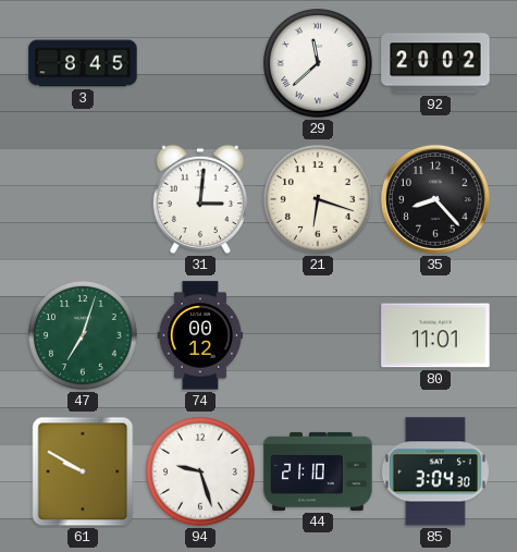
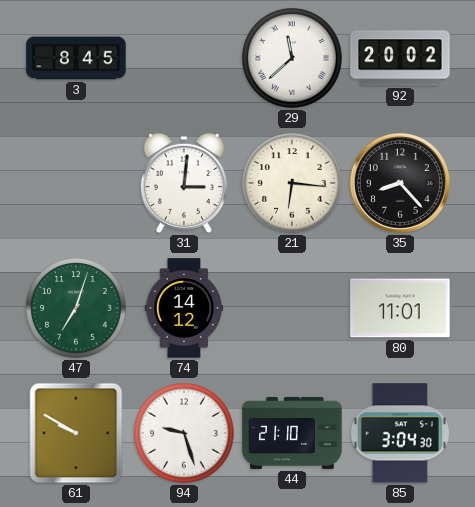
21: 6:18 -> 6:16
74: 00:12 -> 14:12
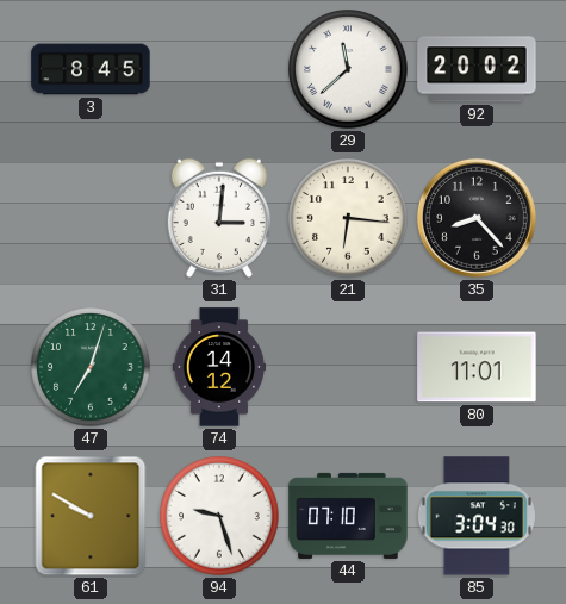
44: 21:10 -> 07:10
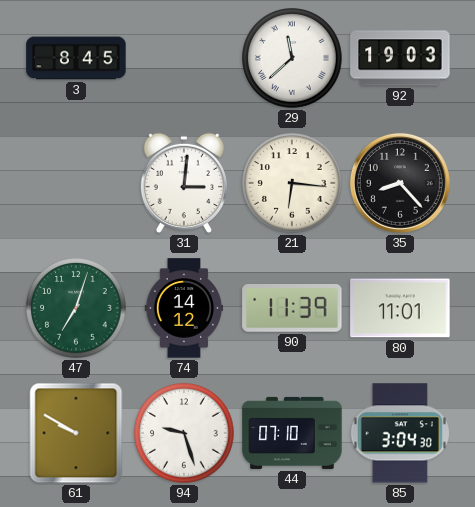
92: 20:02 -> 19:03
90: none -> 11:39
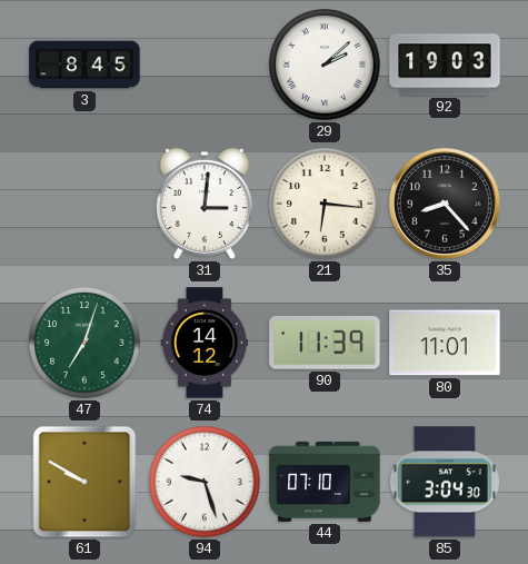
29: 11:38 -> 2:08
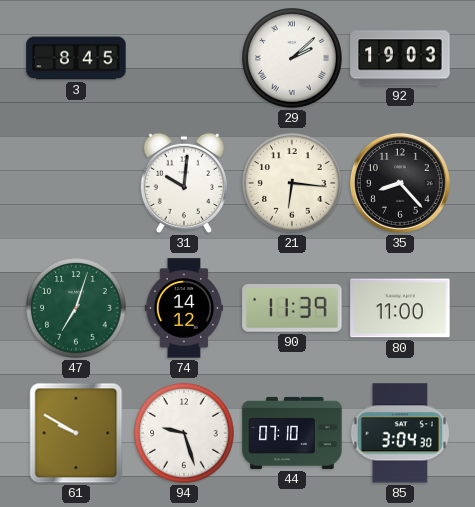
31: 3:01 -> 10:01
80: 11:01 -> 11:00
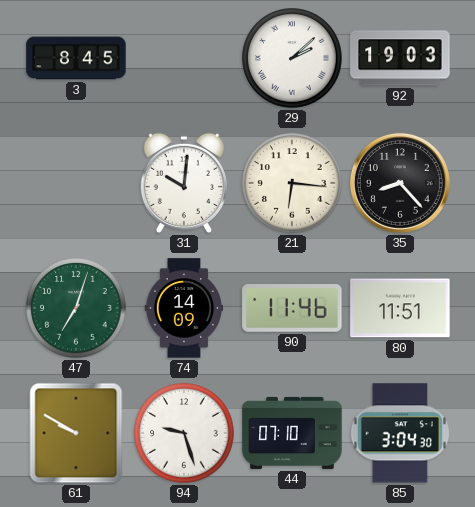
74: 14:12 -> 14:09
90: 11:39 -> 11:46
80: 11:00 -> 11:51
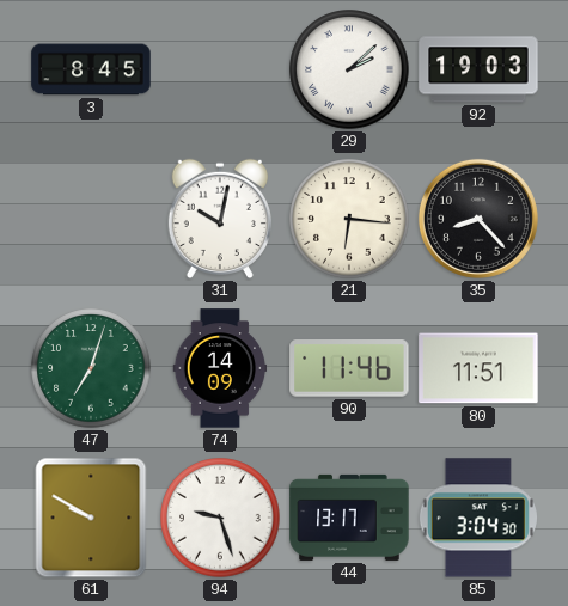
31: 10:01 -> 10:02
44: 07:10 -> 13:17
